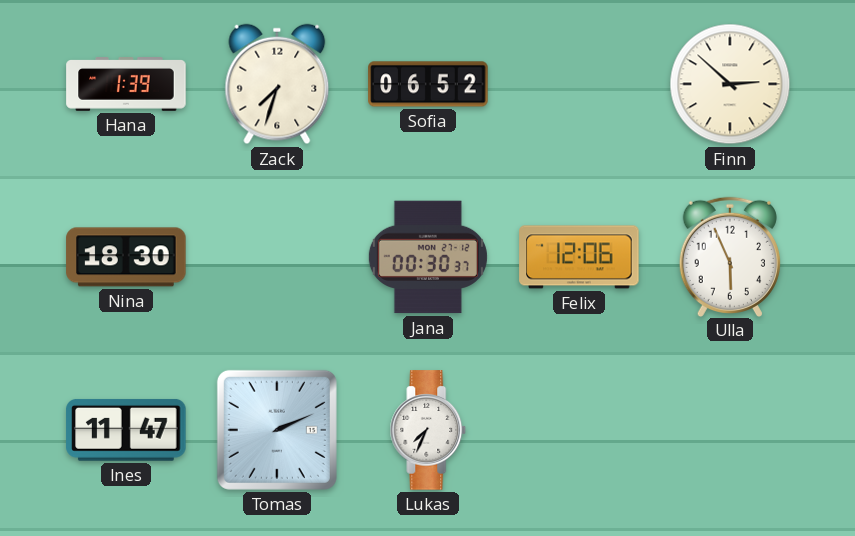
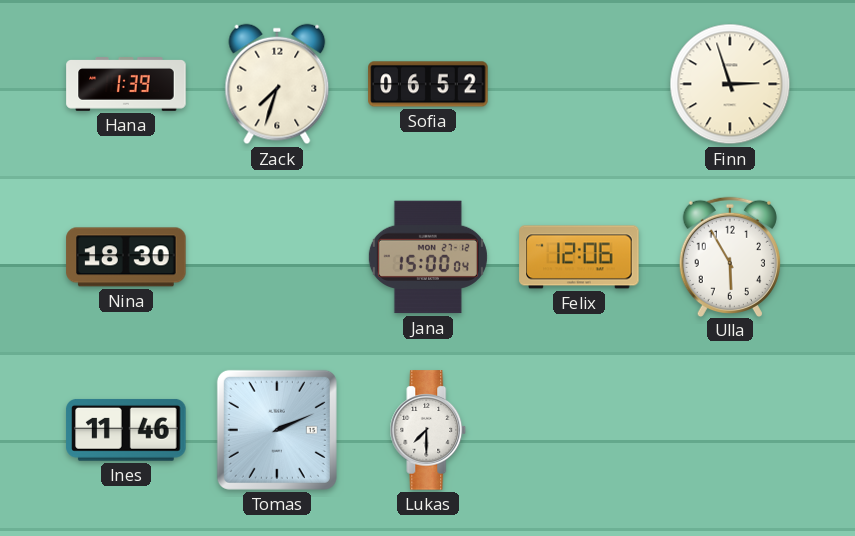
Finn: 2:52 -> 2:57
Jana: 00:30 -> 15:00
Ulla: 5:56 -> 5:55
Ines: 11:47 -> 11:46
Lukas: 7:34 -> 7:30
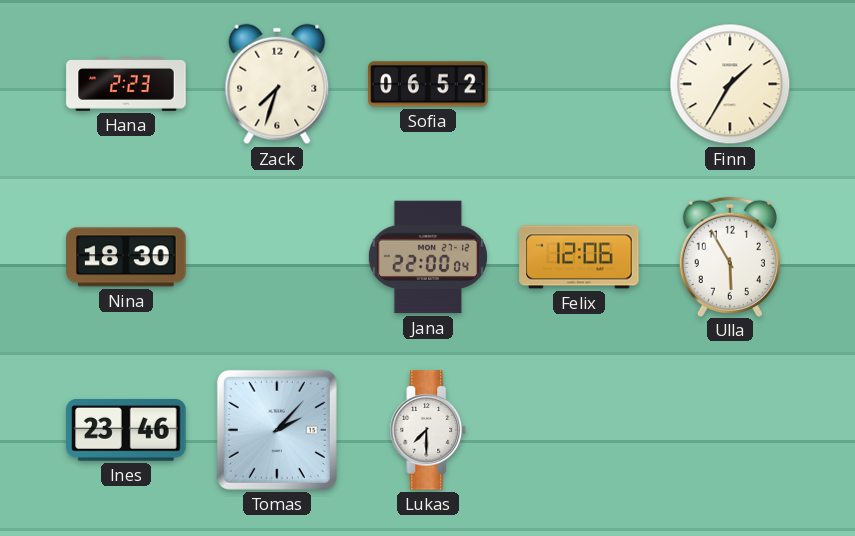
Hana: 1:39 -> 2:23
Finn: 2:57 -> 1:35
Jana: 15:00 -> 22:00
Ines: 11:46 -> 23:46
Tomas: 2:11 -> 2:07
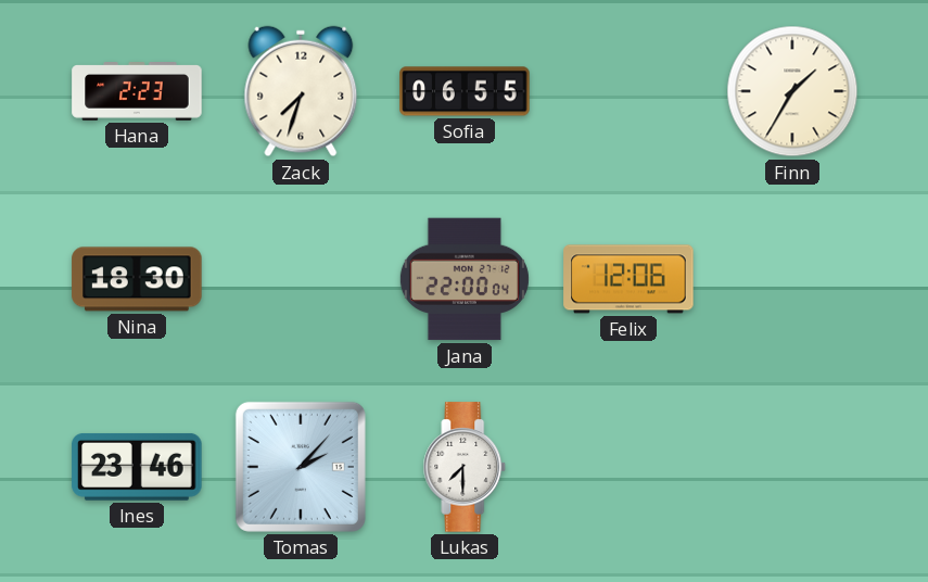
Sofia: 06:52 -> 06:55
Ulla: 5:55 -> none
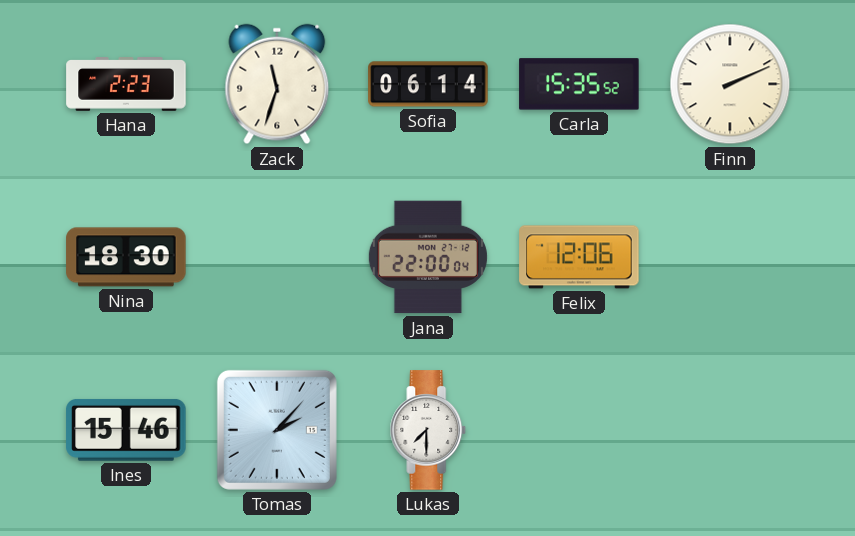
Zack: 7:33 -> 11:33
Sofia: 06:55 -> 06:14
Carla: none -> 15:35
Finn: 1:35 -> 2:11
Ines: 23:46 -> 15:46
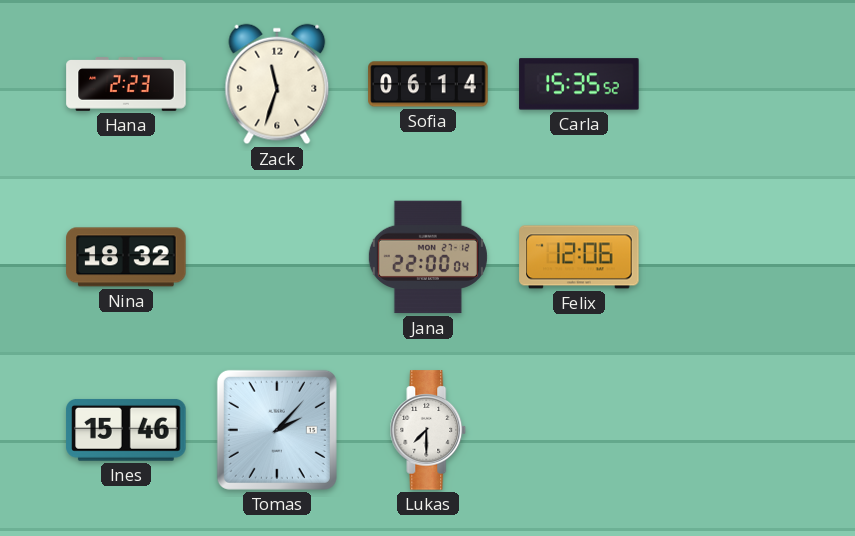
Finn: 2:11 -> none
Nina: 18:30 -> 18:32
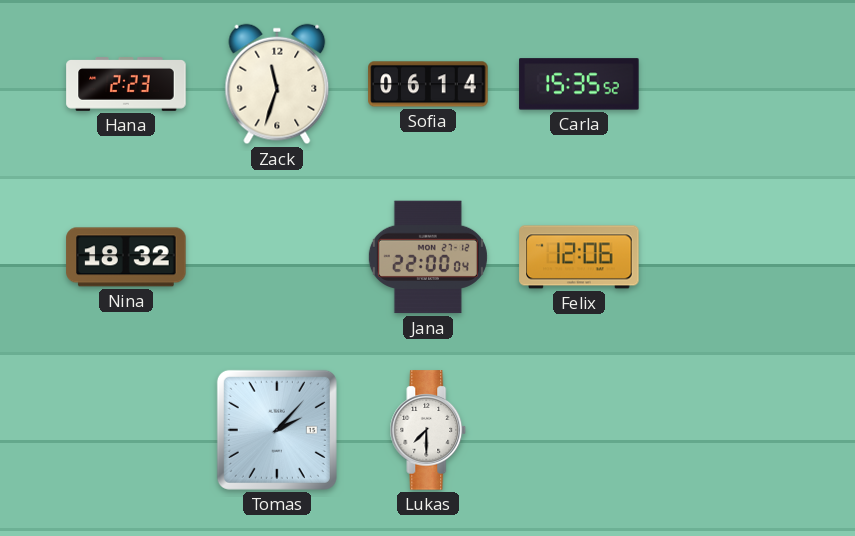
Ines: 15:46 -> none
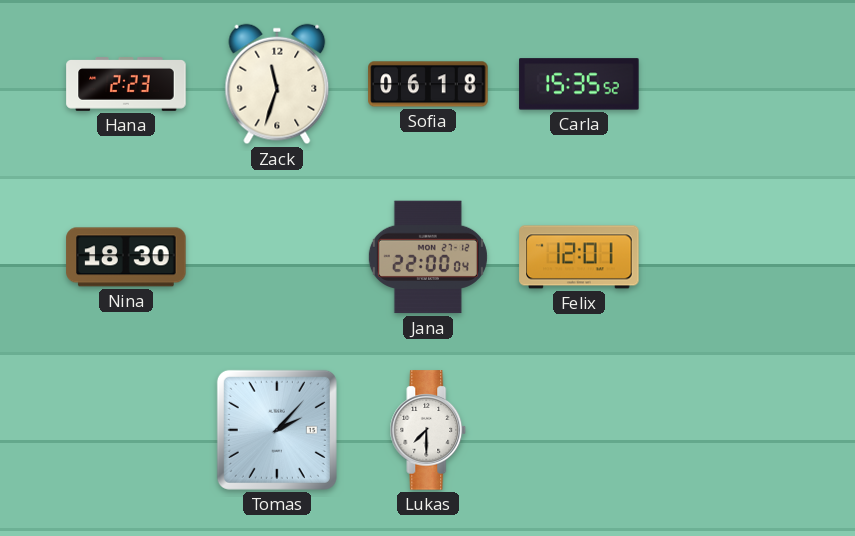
Sofia: 06:14 -> 06:18
Nina: 18:32 -> 18:30
Felix: 12:06 -> 12:01
